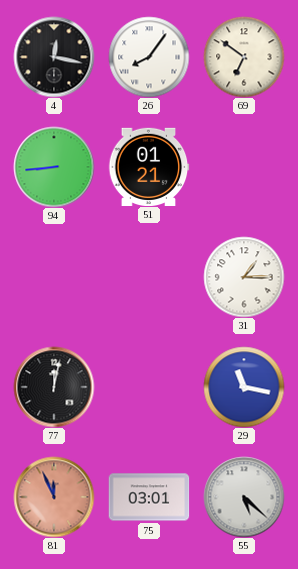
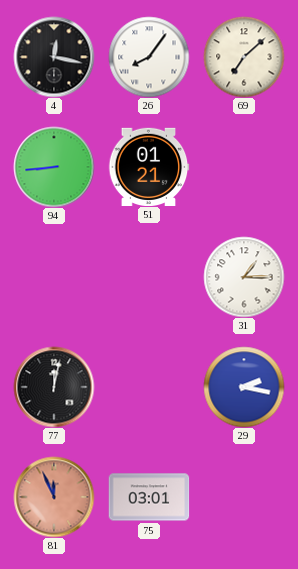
69: 6:51 -> 7:08
29: 11:17 -> 2:17
55: 5:22 -> none
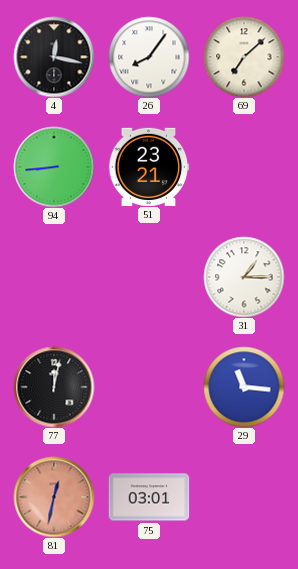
51: 01:21 -> 23:21
29: 2:17 -> 11:16
81: 11:56 -> 12:32
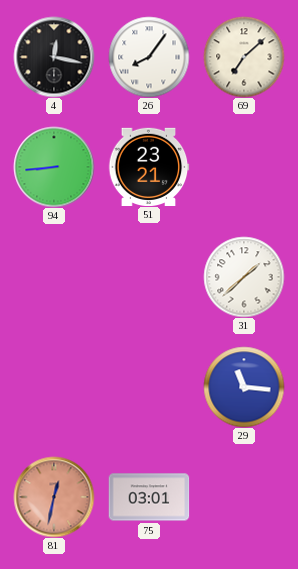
31: 1:15 -> 1:38
77: 12:02 -> none
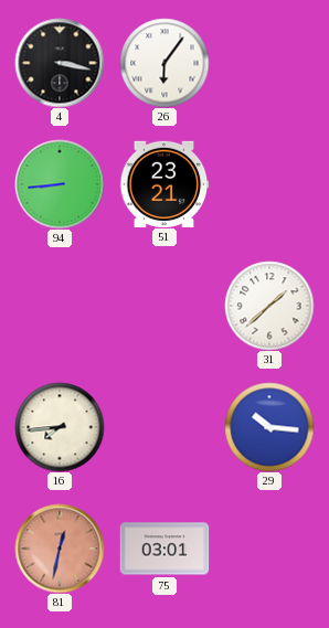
4: 12:17 -> 3:17
26: 8:06 -> 6:06
69: 7:08 -> none
16: none -> 7:44
29: 11:16 -> 10:16
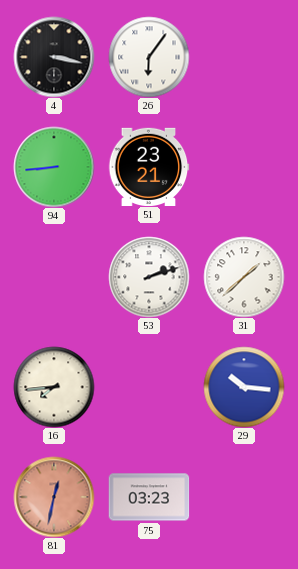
53: none -> 2:12
75: 03:01 -> 03:23
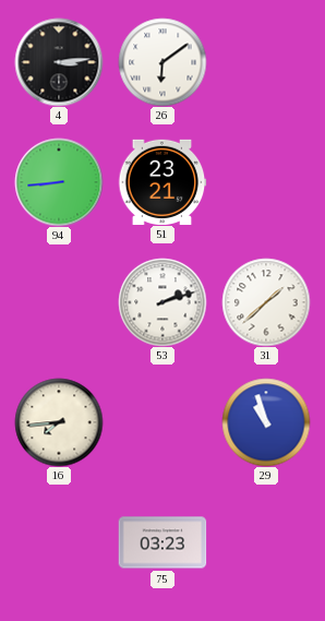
4: 3:17 -> 3:14
26: 6:06 -> 6:09
29: 10:16 -> 10:57
81: 12:32 -> none
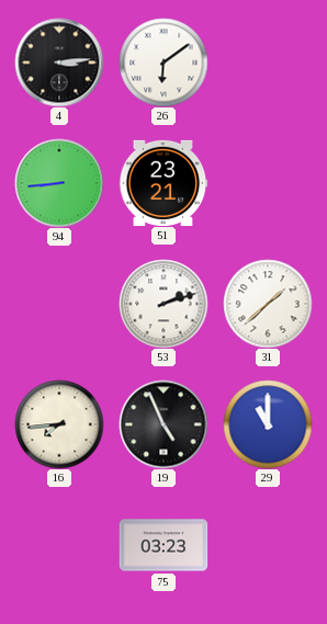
19: none -> 4:56
29: 10:57 -> 11:00
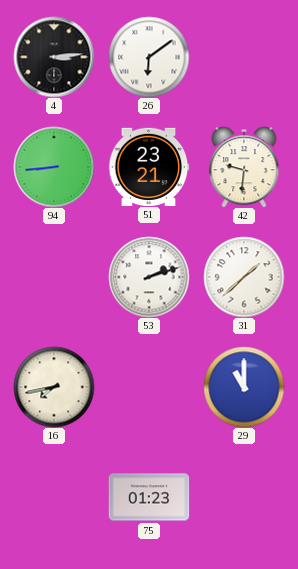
42: none -> 9:31
16: 7:44 -> 7:43
19: 4:56 -> none
75: 03:23 -> 01:23
